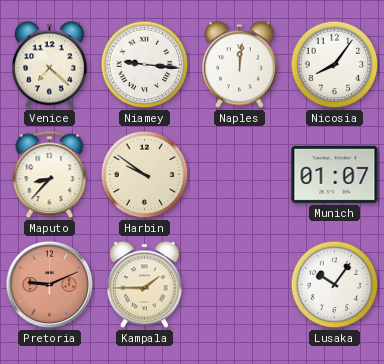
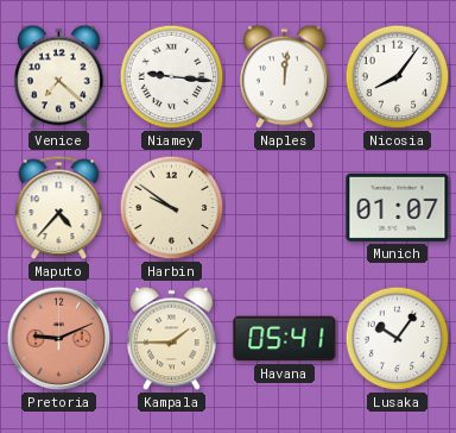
Maputo: 8:37 -> 4:37
Havana: none -> 05:41
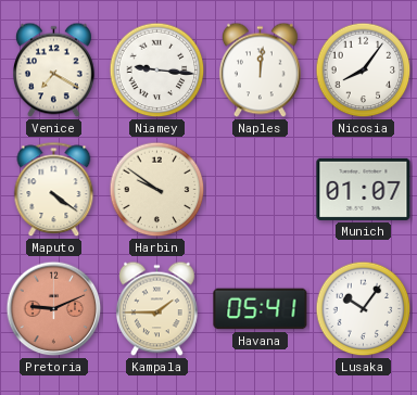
Venice: 7:22 -> 7:20
Maputo: 4:37 -> 4:21
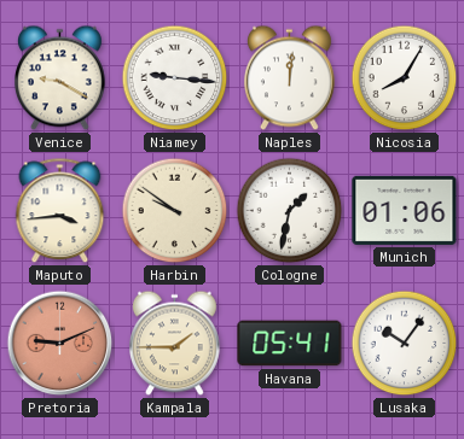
Venice: 7:20 -> 9:20
Nicosia: 8:06 -> 8:05
Maputo: 4:21 -> 3:44
Cologne: none -> 1:32
Munich: 01:07 -> 01:06
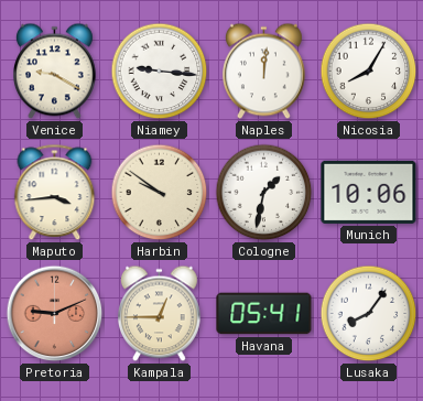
Munich: 01:06 -> 10:06
Kampala: 1:45 -> 12:45
Lusaka: 10:06 -> 8:06
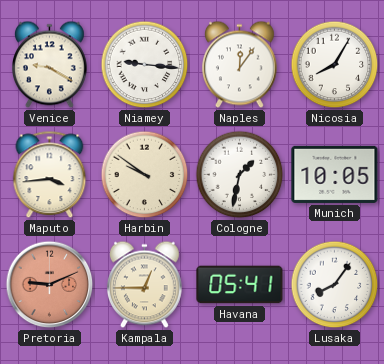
Naples: 12:01 -> 12:06
Munich: 10:06 -> 10:05
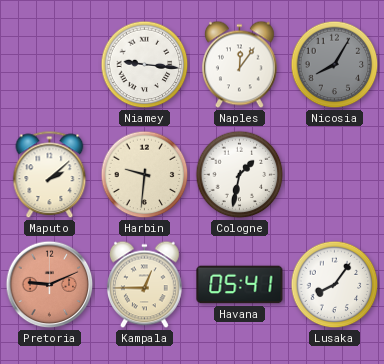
Venice: 9:20 -> none
Nicosia dial: white -> grey
Maputo: 3:44 -> 2:08
Harbin: 9:51 -> 9:31
Munich: 10:05 -> none
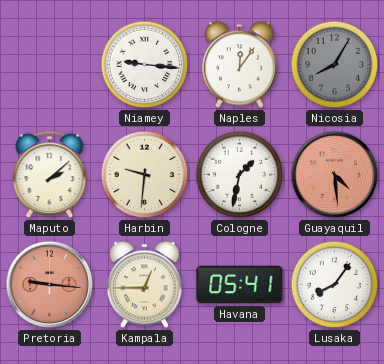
Guayaquil: none -> 4:29
Pretoria: 9:11 -> 9:16
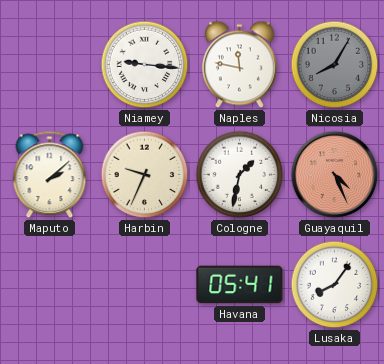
Naples: 12:06 -> 11:47
Harbin: 9:31 -> 9:34
Guayaquil: 4:29 -> 4:26
Pretoria: 9:16 -> none
Kampala: 12:45 -> none
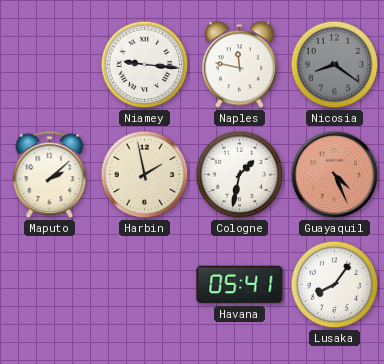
Nicosia: 8:05 -> 8:21
Harbin: 9:34 -> 1:58
